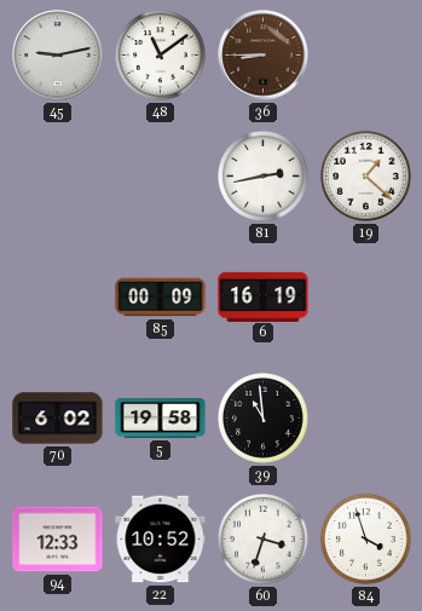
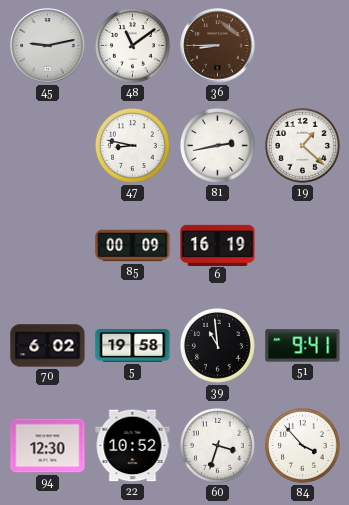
47: none -> 8:47
51: none -> 9:41
94: 12:33 -> 12:30
84: 3:57 -> 3:53
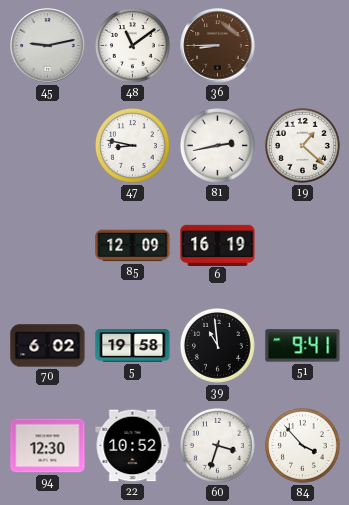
85: 00:09 -> 12:09
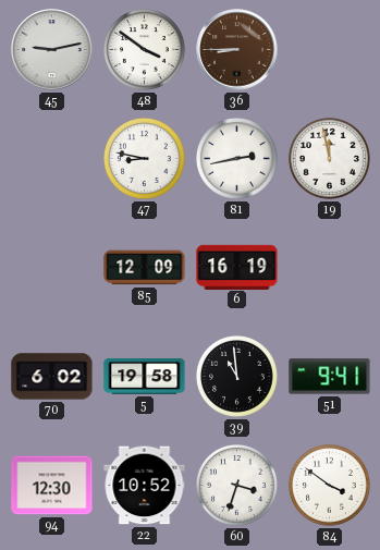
48: 11:09 -> 3:51
19: 1:22 -> 11:58
84: 3:53 -> 3:51
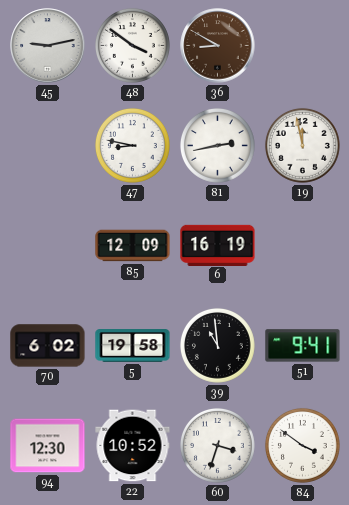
36: 8:45 -> 8:50
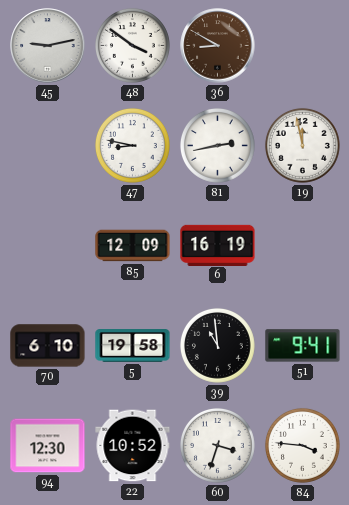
70: 6:02 -> 6:10
84: 3:51 -> 3:46
